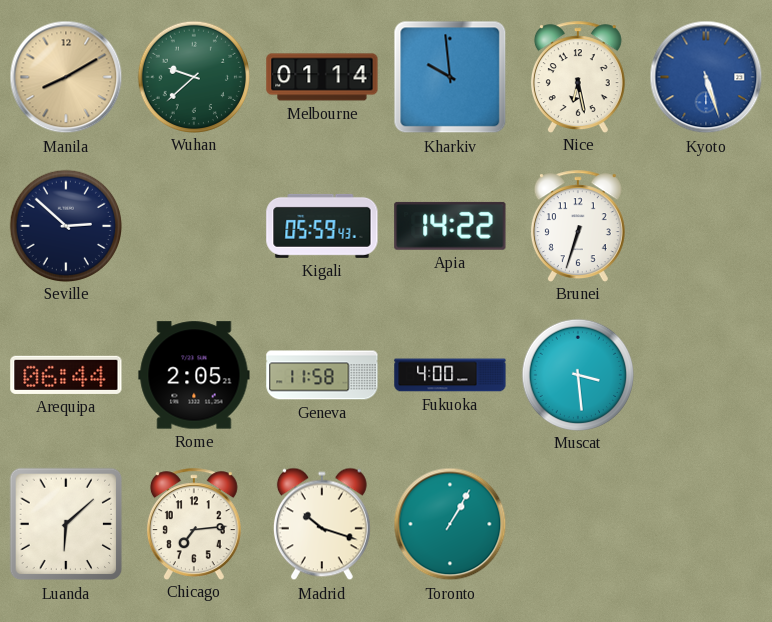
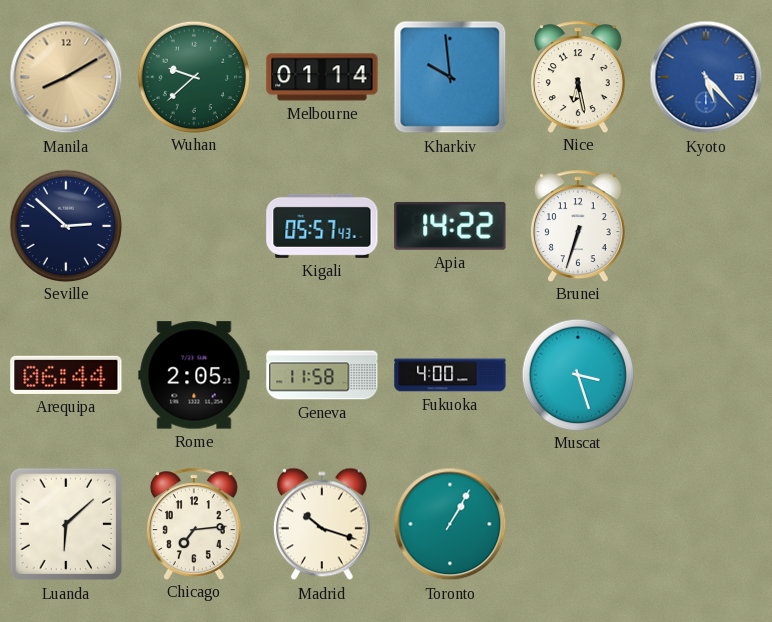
Kyoto: 5:27 -> 5:23
Kigali: 05:59 -> 05:57
Muscat: 3:29 -> 3:27
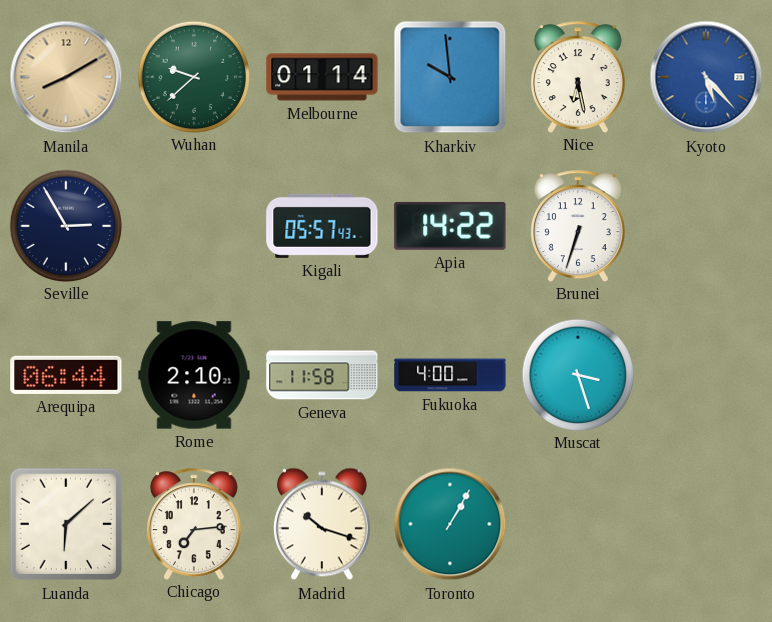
Seville: 2:52 -> 2:55
Rome: 2:05 -> 2:10
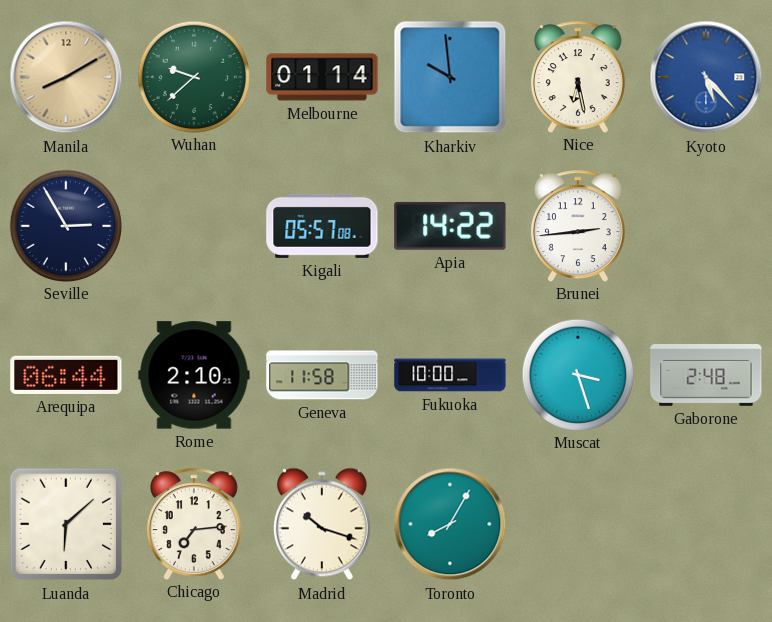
Kigali: 05:57:43 -> 05:57:08
Brunei: 6:33 -> 2:44
Fukuoka: 4:00 -> 10:00
Gaborone: none -> 2:48
Toronto: 1:05 -> 8:05
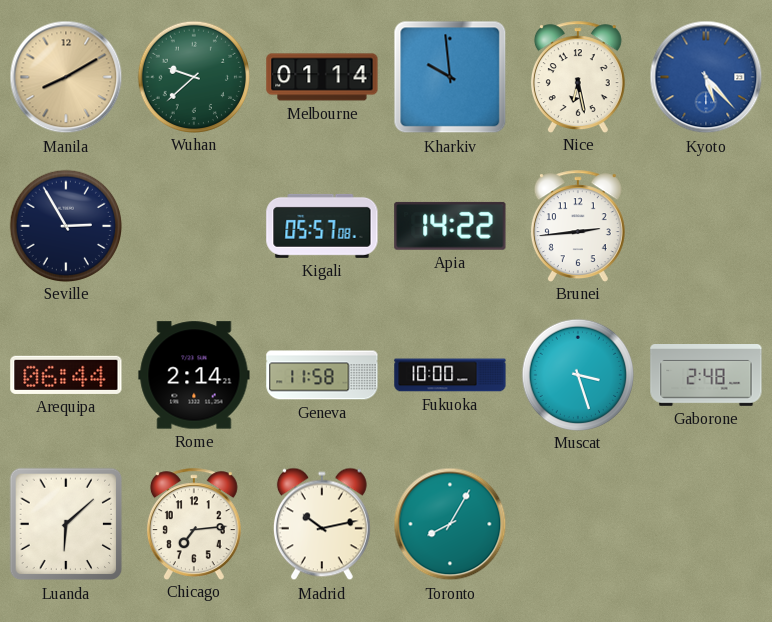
Rome: 2:10 -> 2:14
Madrid: 10:18 -> 10:13
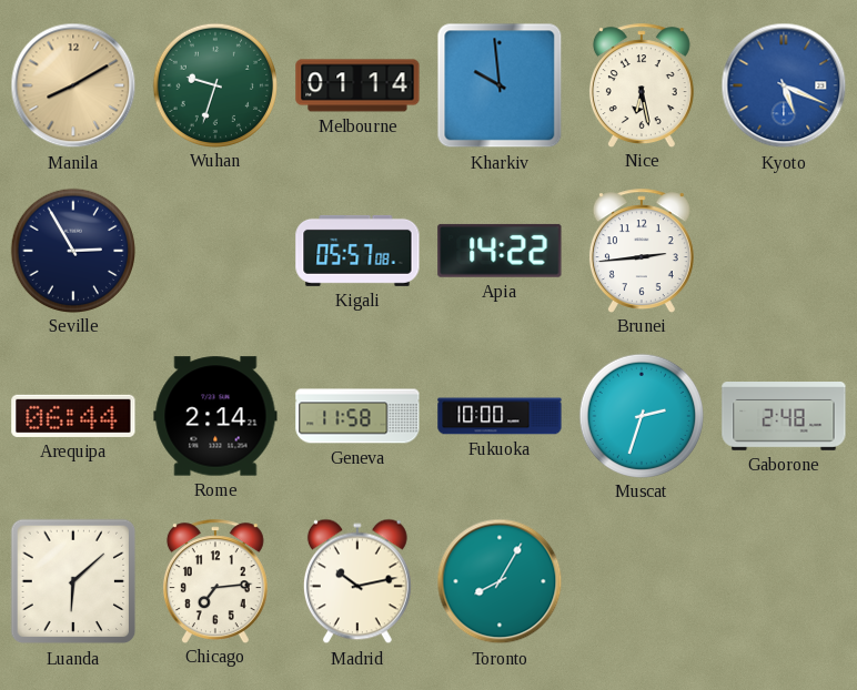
Wuhan: 9:38 -> 9:33
Kyoto: 5:23 -> 5:19
Muscat: 3:27 -> 2:33
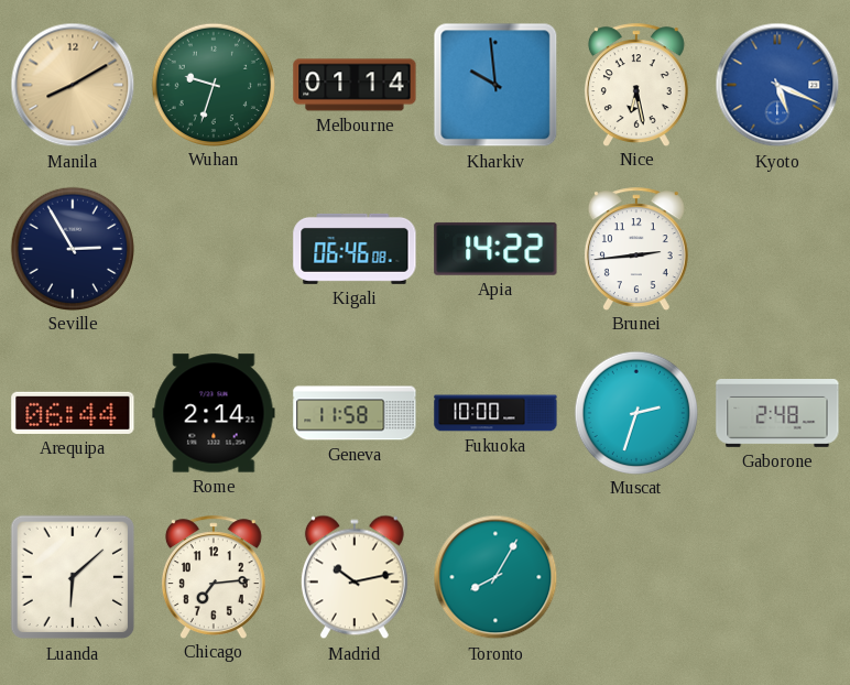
Kigali: 05:57 -> 06:46
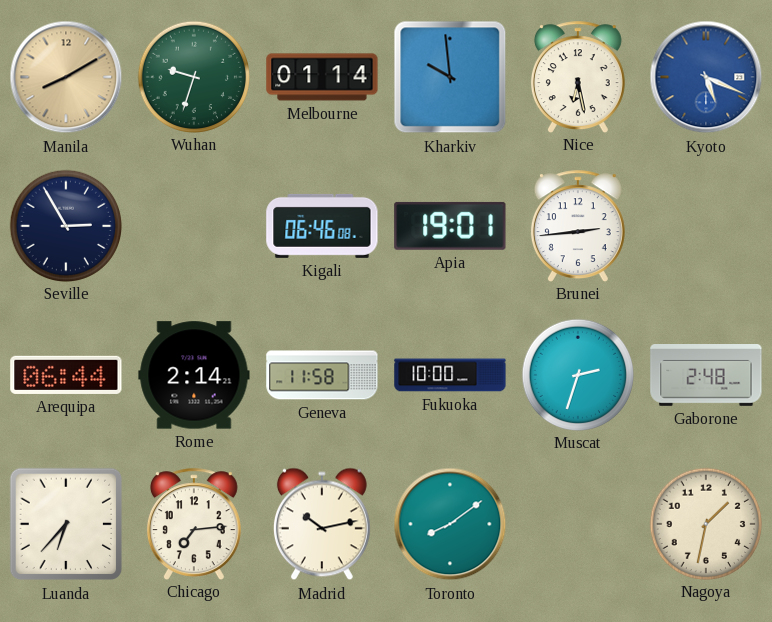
Apia: 14:22 -> 19:01
Luanda: 6:08 -> 6:37
Toronto: 8:05 -> 8:09
Nagoya: none -> 1:32
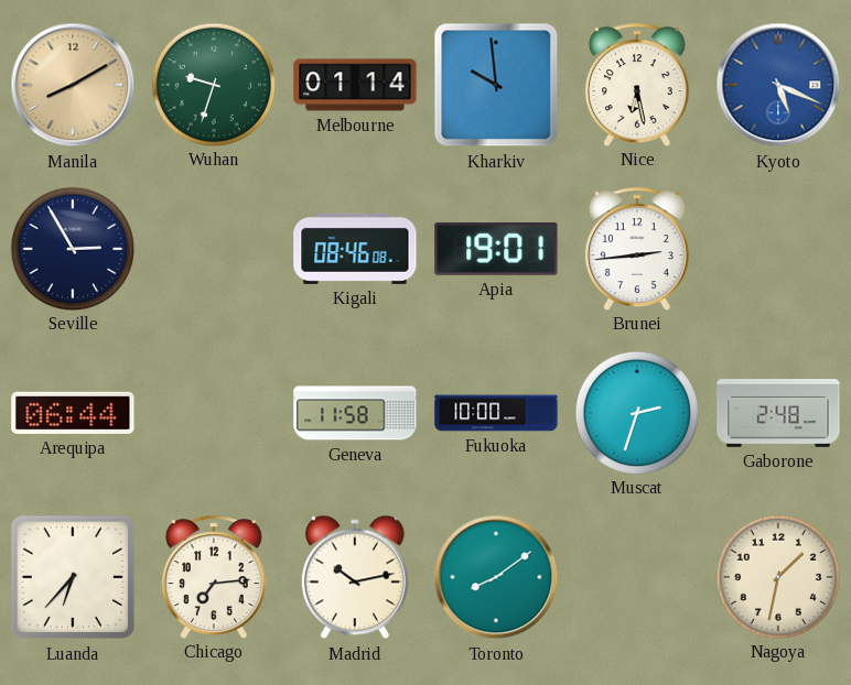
Kigali: 06:46 -> 08:46
Rome: 2:14 -> none
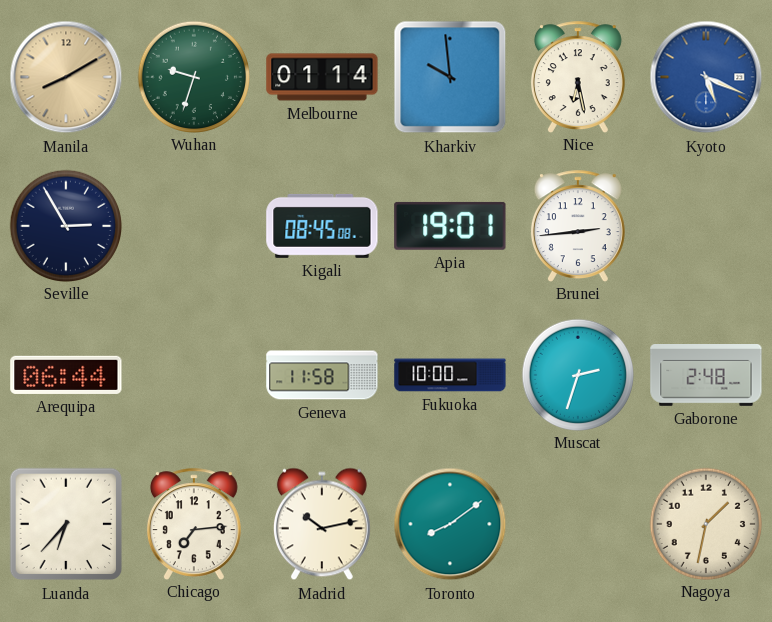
Kigali: 08:46 -> 08:45
